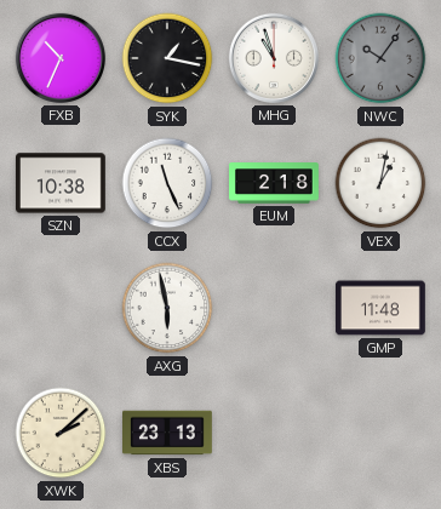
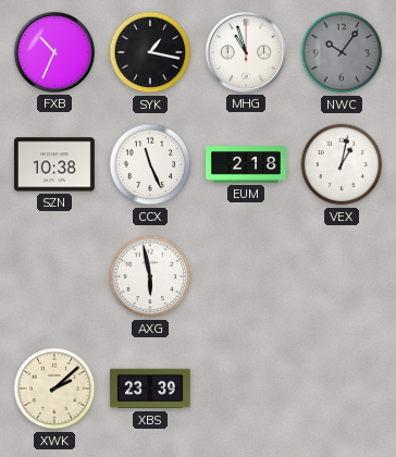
GMP: 11:48 -> none
XBS: 23:13 -> 23:39
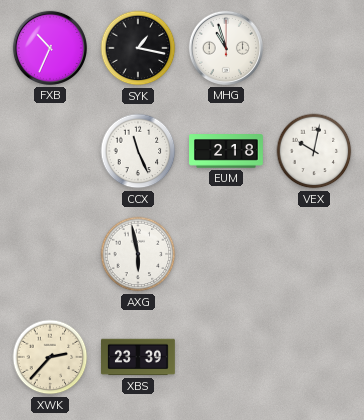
NWC: 10:06 -> none
SZN: 10:38 -> none
VEX: 1:02 -> 10:02
XWK: 2:08 -> 2:37
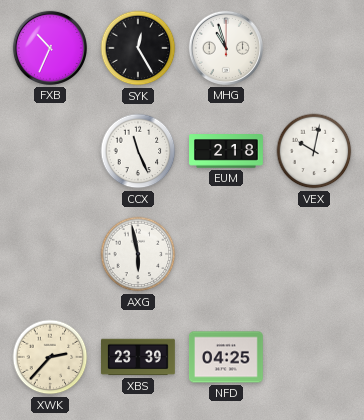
SYK: 1:17 -> 12:25
NFD: none -> 04:25
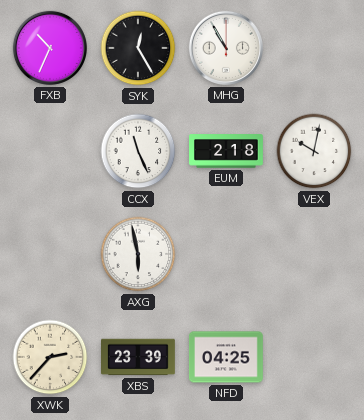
MHG: 10:57 -> 10:55
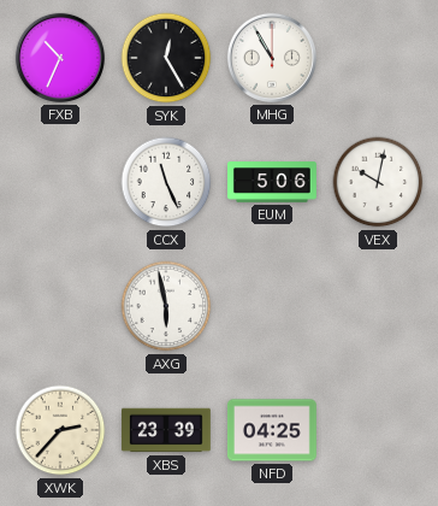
EUM: 2:18 -> 5:06
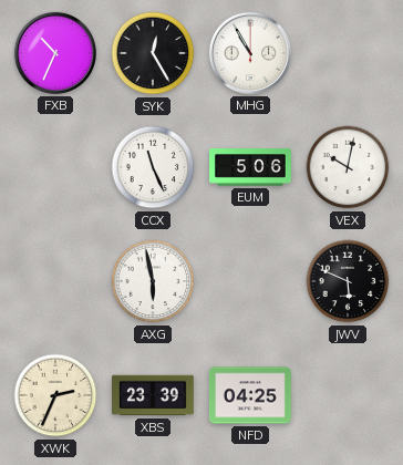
JWV: none -> 5:49
XWK: 2:37 -> 2:34
